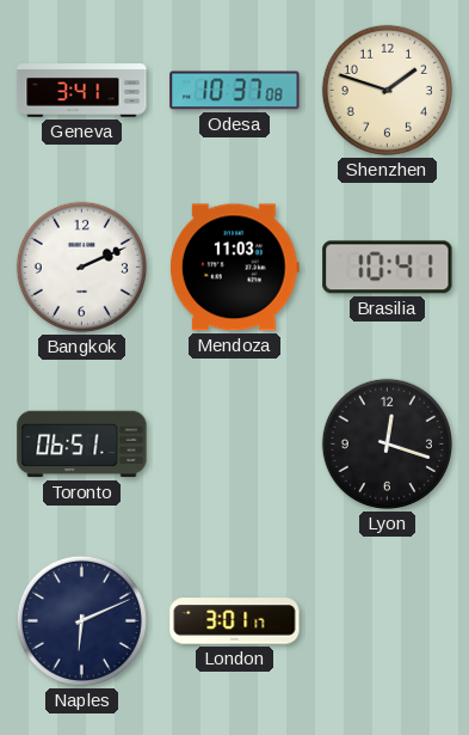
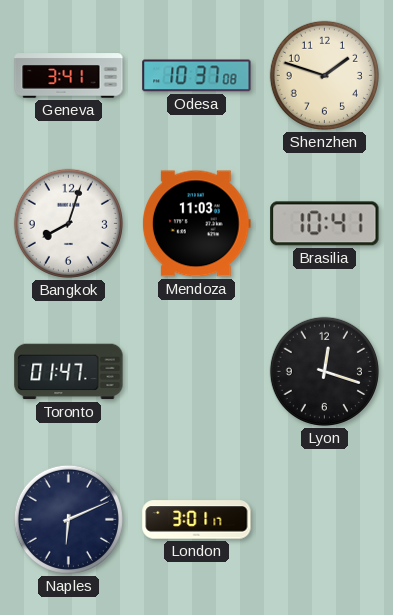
Bangkok: 2:11 -> 8:03
Toronto: 06:51 -> 01:47
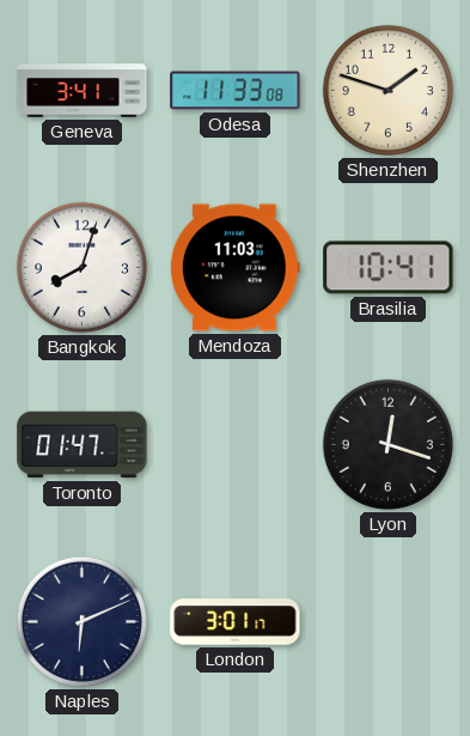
Odesa: 10:37 -> 11:33
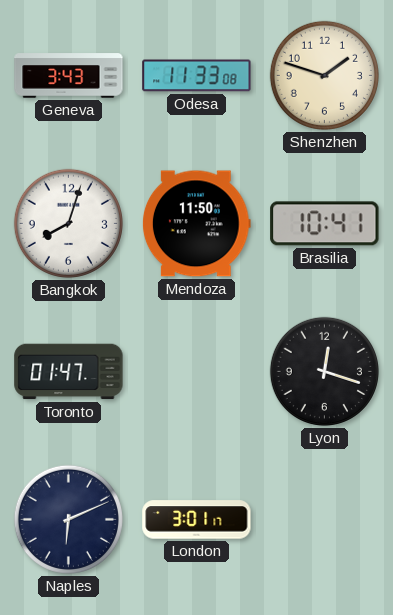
Geneva: 3:41 -> 3:43
Mendoza: 11:03 -> 11:50
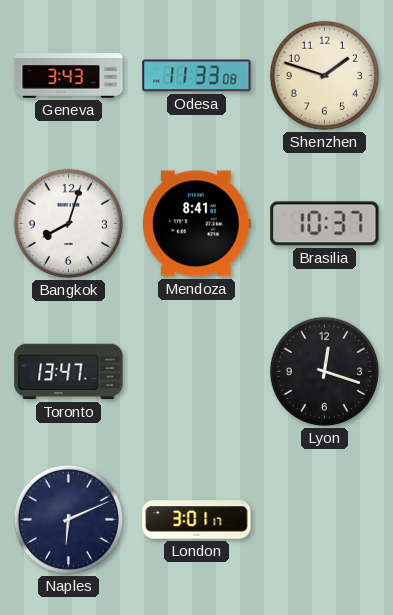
Mendoza: 11:50 -> 8:41
Brasilia: 10:41 -> 10:37
Toronto: 01:47 -> 13:47
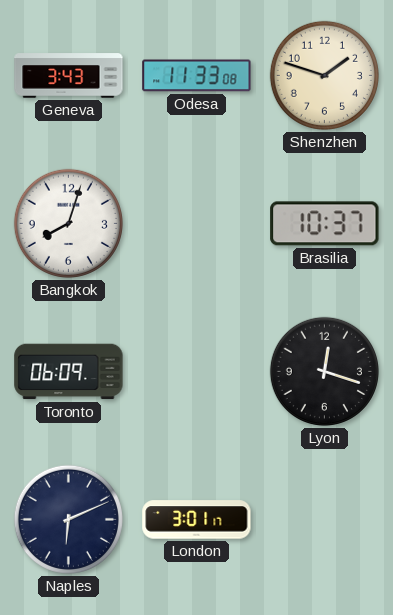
Mendoza: 8:41 -> none
Toronto: 13:47 -> 06:09
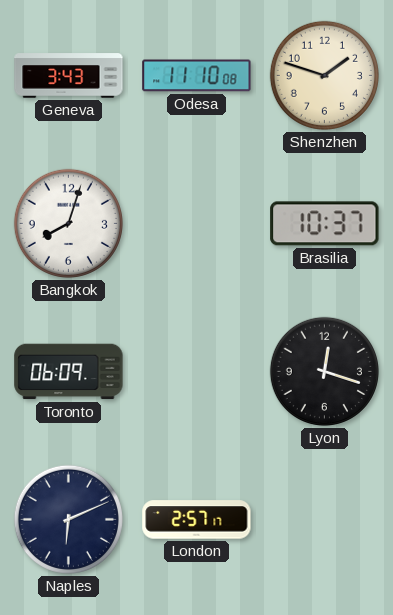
Odesa: 11:33 -> 11:10
London: 3:01 -> 2:57
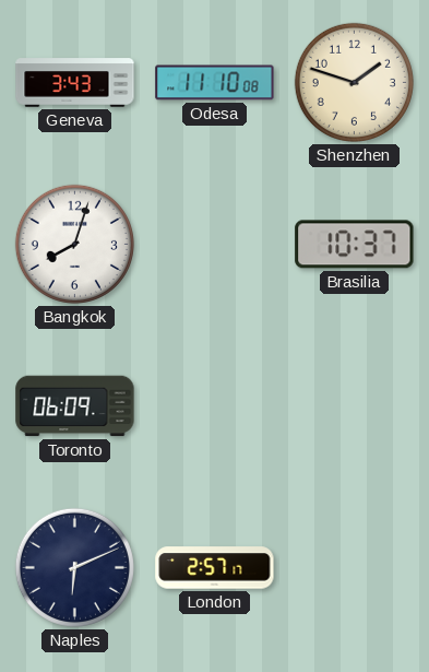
Lyon: 12:18 -> none
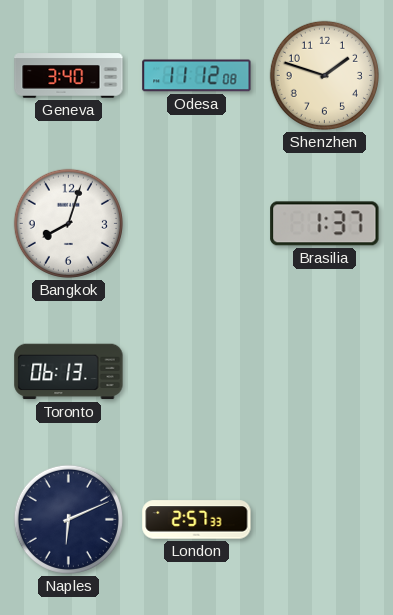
Geneva: 3:43 -> 3:40
Odesa: 11:10 -> 11:12
Brasilia: 10:37 -> 1:37
Toronto: 06:09 -> 06:13
London: 2:57:17 -> 2:57:33
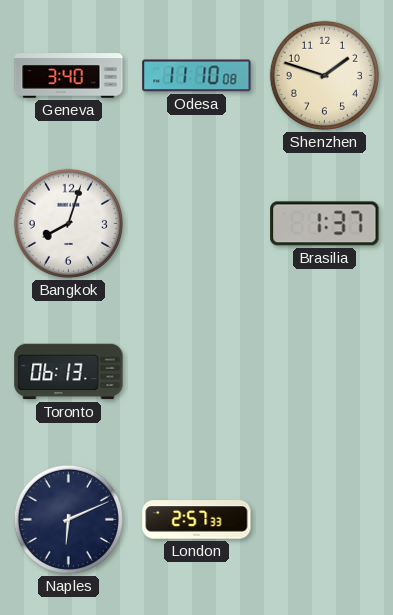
Odesa: 11:12 -> 11:10
